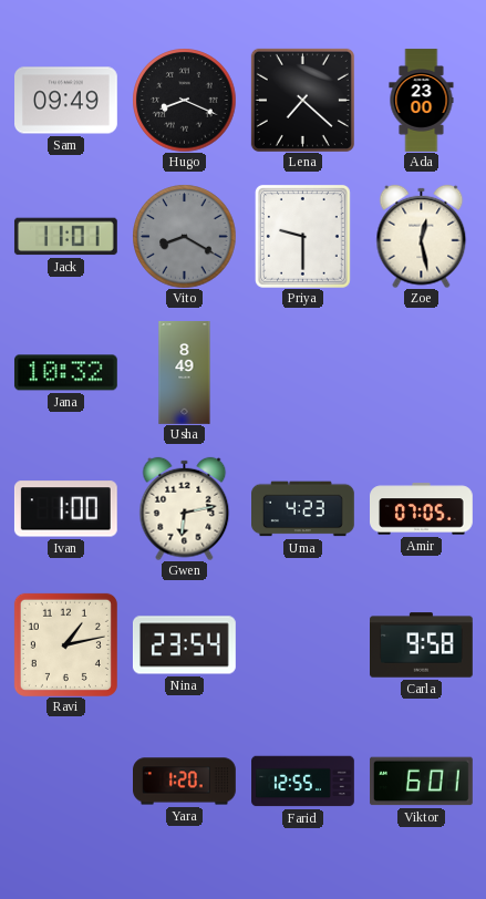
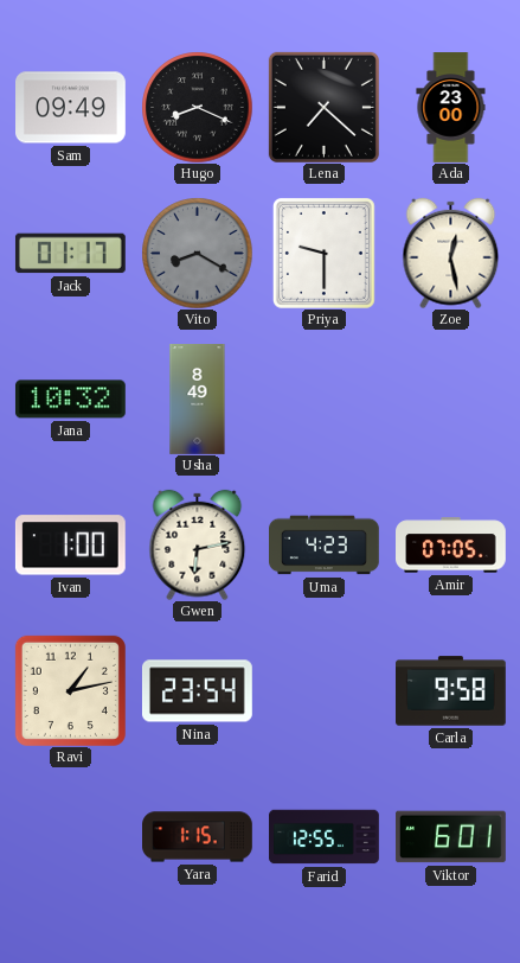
Jack: 11:01 -> 01:17
Yara: 1:20 -> 1:15
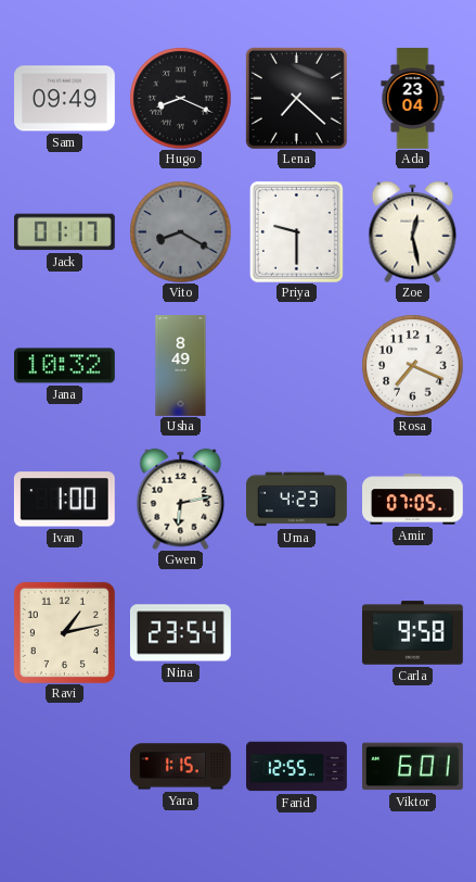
Ada: 23:00 -> 23:04
Rosa: none -> 7:19
